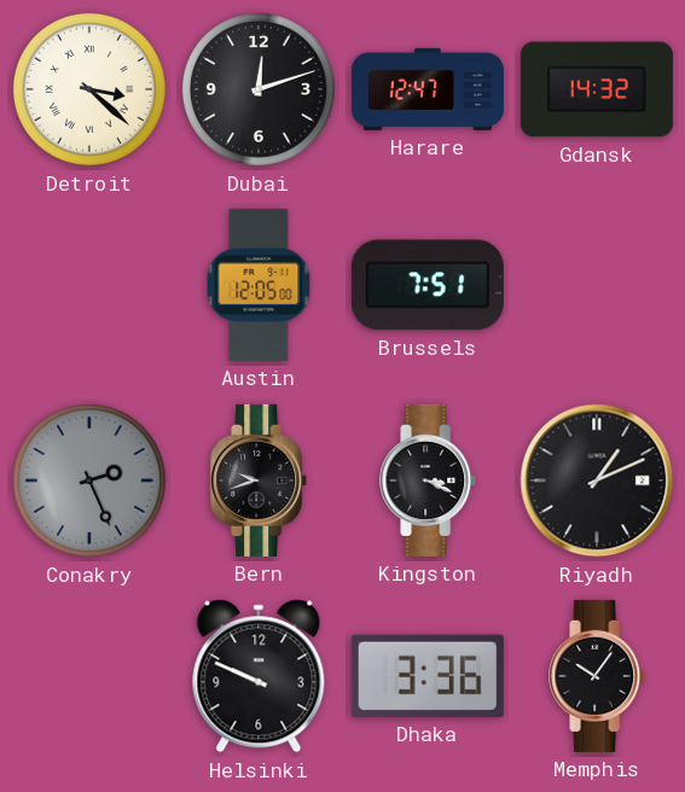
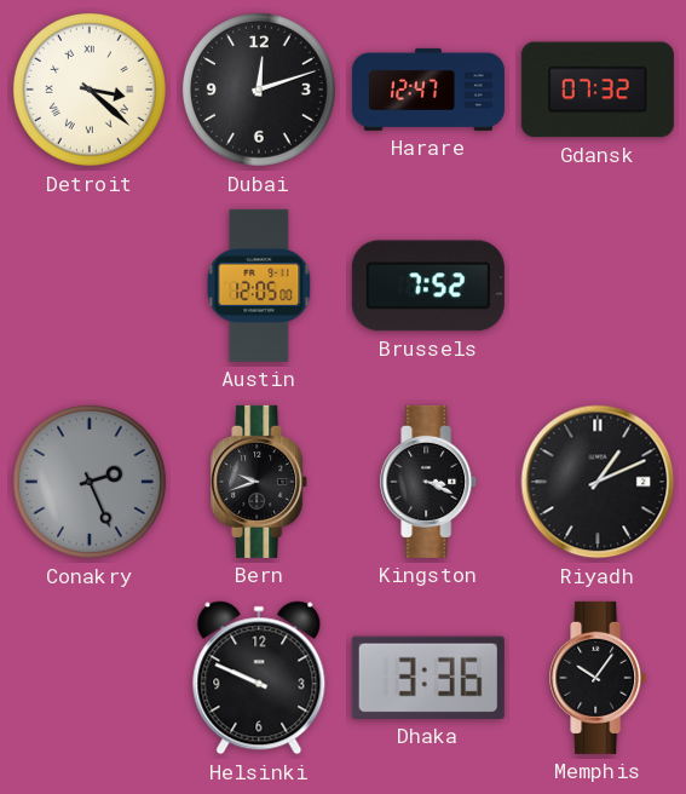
Gdansk: 14:32 -> 07:32
Brussels: 7:51 -> 7:52
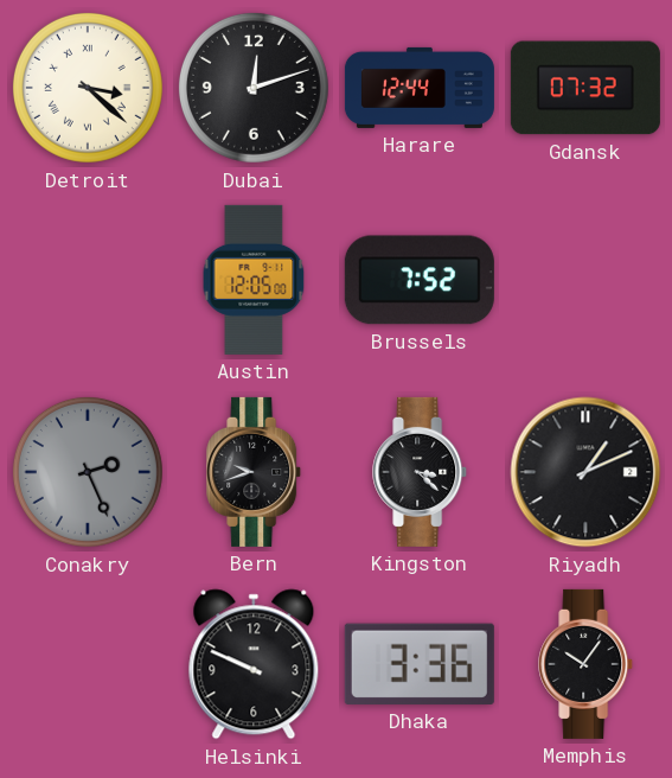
Harare: 12:47 -> 12:44
Kingston: 3:19 -> 3:22
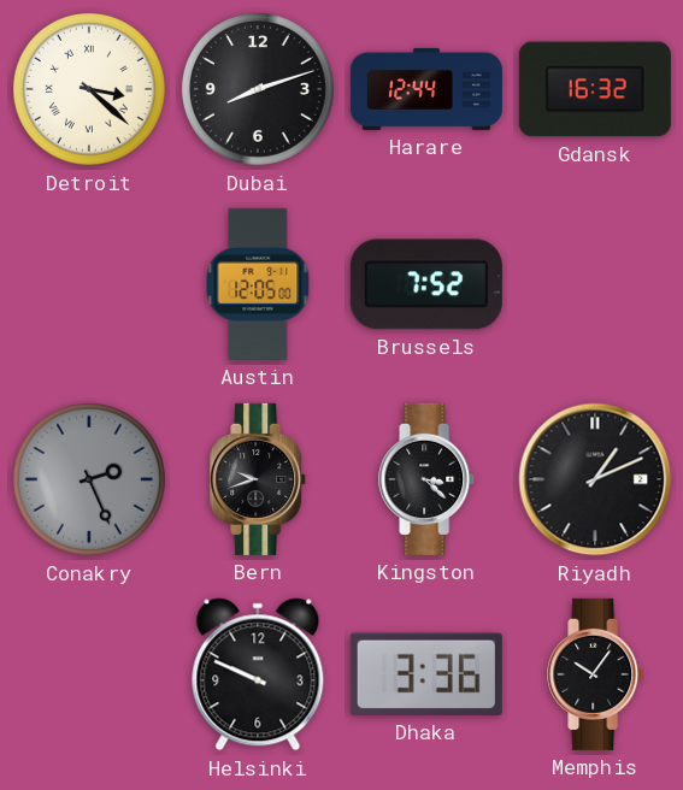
Dubai: 12:12 -> 8:12
Gdansk: 07:32 -> 16:32
